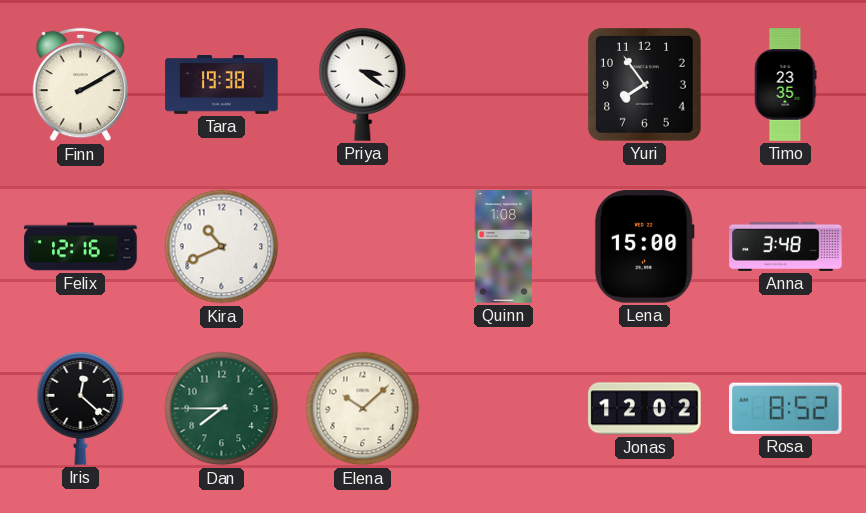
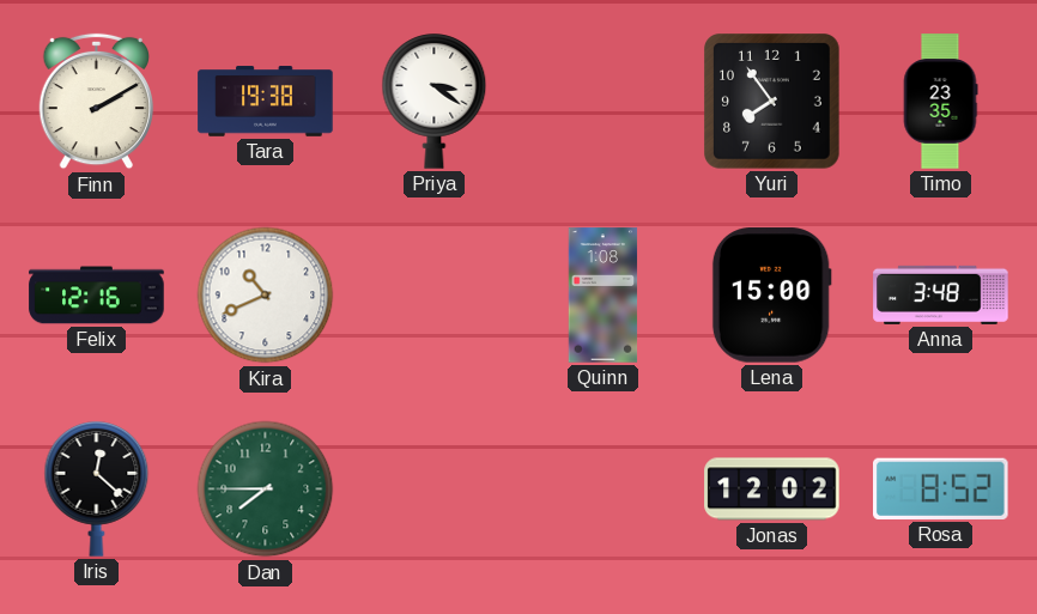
Elena: 10:08 -> none
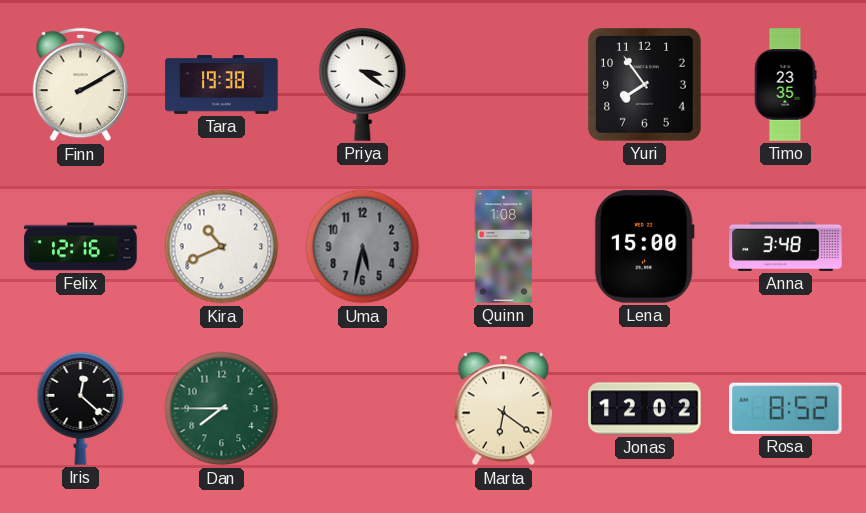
Uma: none -> 5:32
Marta: none -> 6:21
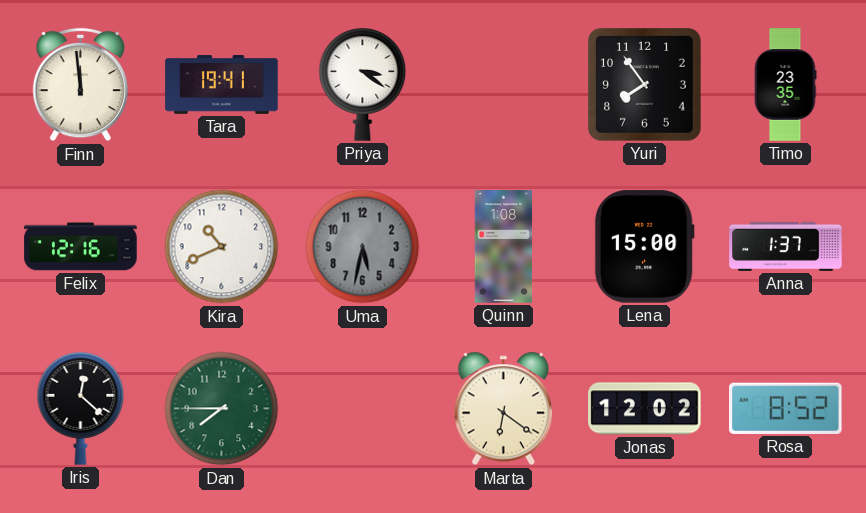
Finn: 2:10 -> 11:59
Tara: 19:38 -> 19:41
Anna: 3:48 -> 1:37
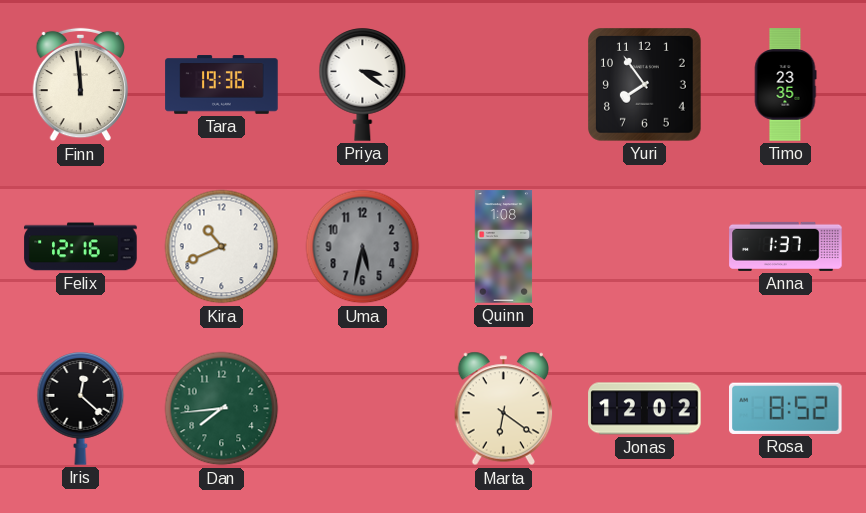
Tara: 19:41 -> 19:36
Lena: 15:00 -> none
Dan: 7:45 -> 7:44
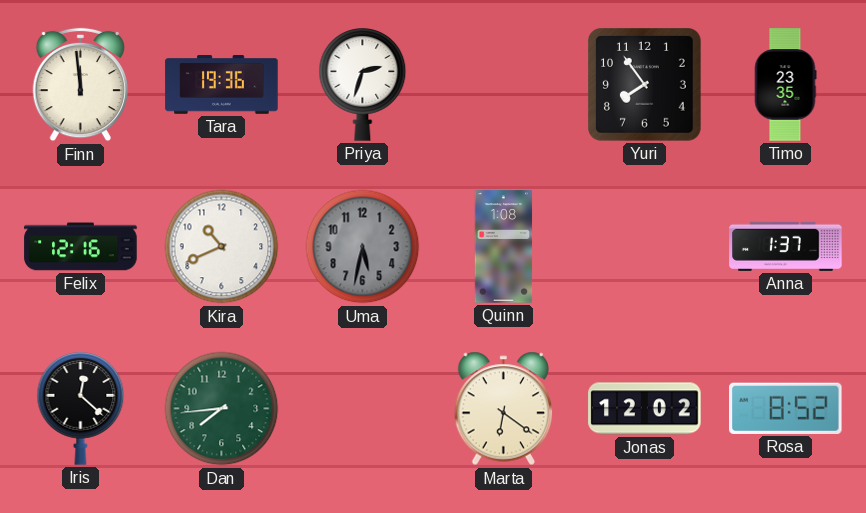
Priya: 3:21 -> 2:33
